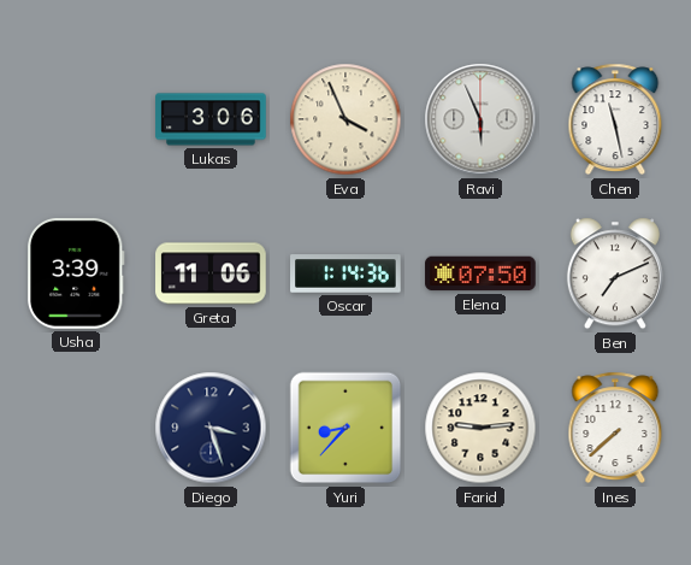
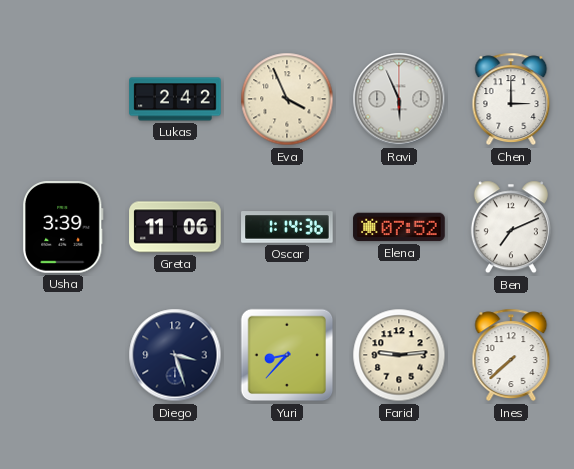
Lukas: 3:06 -> 2:42
Chen: 11:28 -> 3:00
Elena: 07:50 -> 07:52
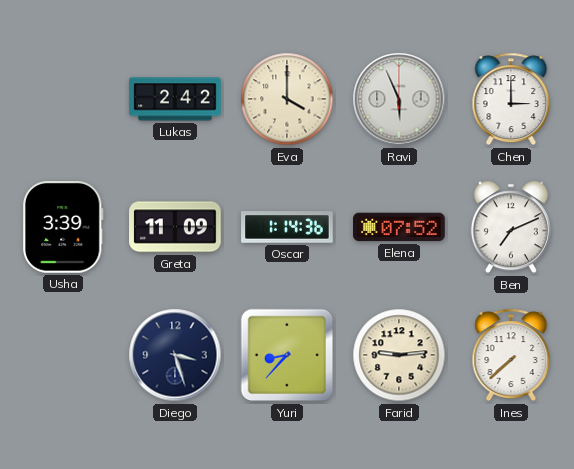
Eva: 3:56 -> 4:00
Greta: 11:06 -> 11:09
